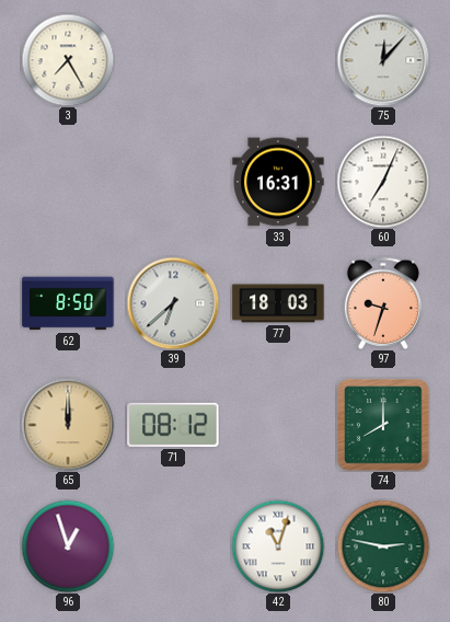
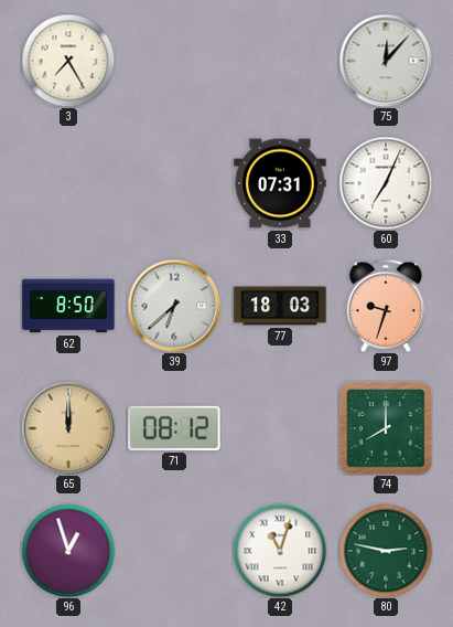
33: 16:31 -> 07:31
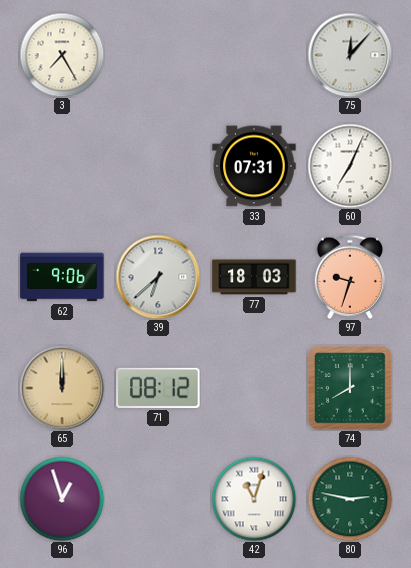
62: 8:50 -> 9:06
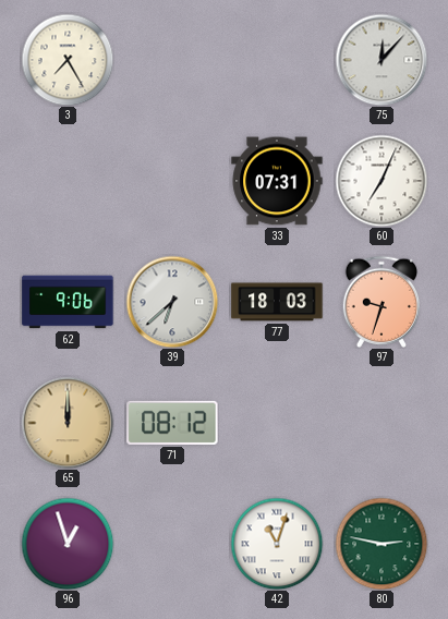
74: 8:00 -> none
